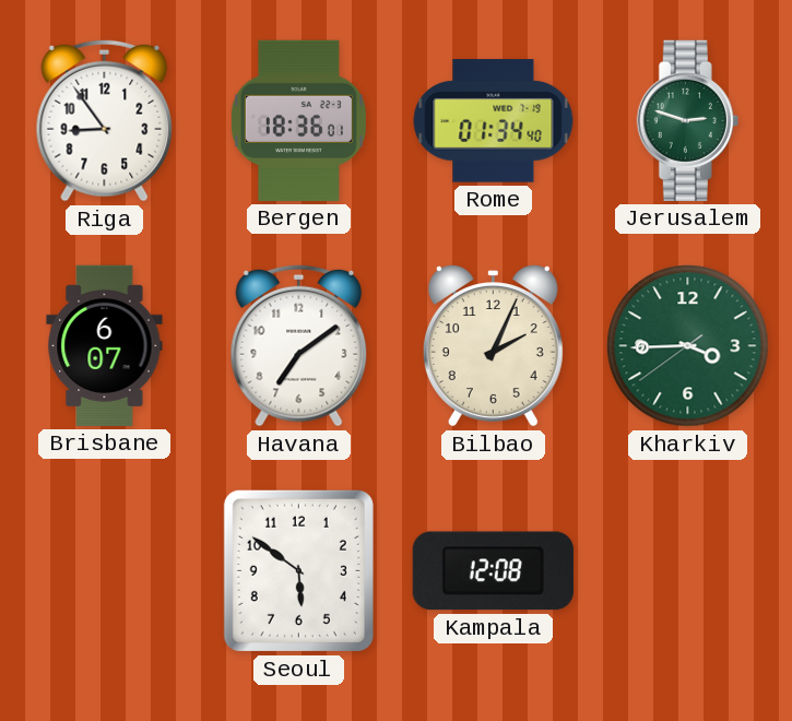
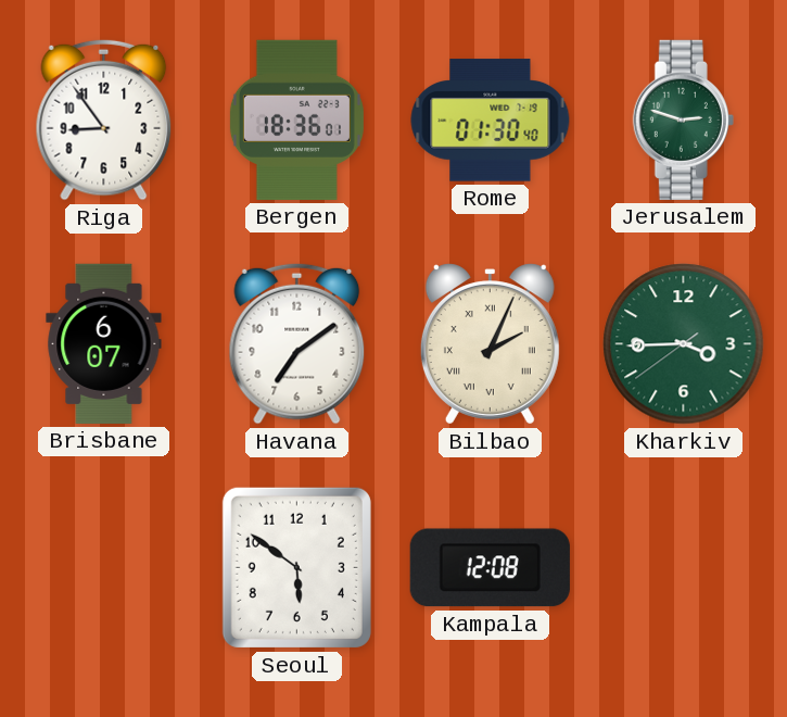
Rome: 01:34 -> 01:30
Bilbao numerals: Arabic -> Roman
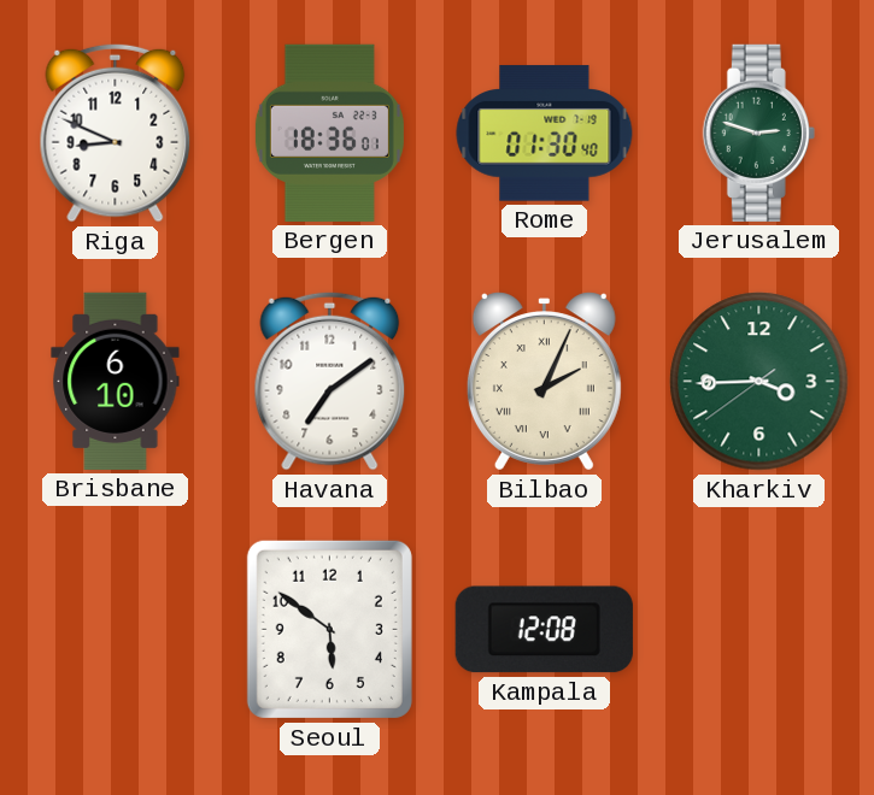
Riga: 8:54 -> 8:49
Brisbane: 6:07 -> 6:10
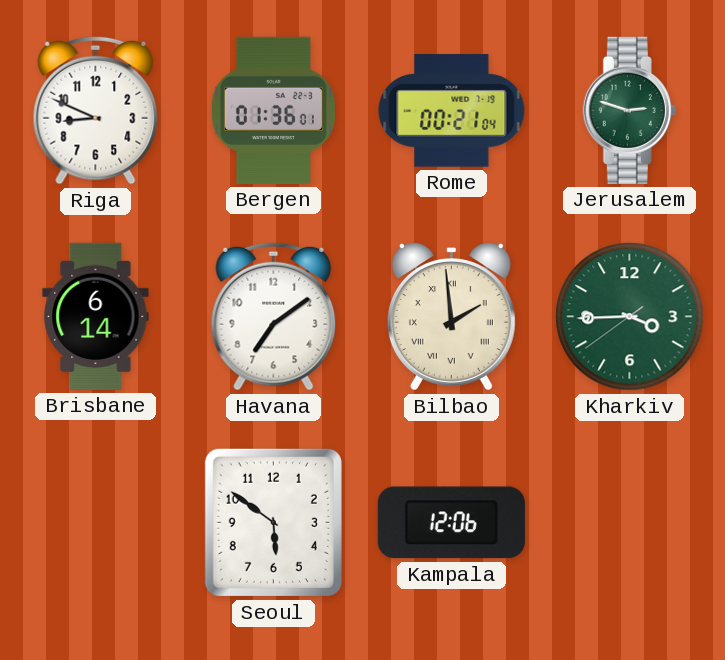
Bergen: 18:36 -> 01:36
Rome: 01:30 -> 00:21
Brisbane: 6:10 -> 6:14
Bilbao: 2:04 -> 1:59
Kampala: 12:08 -> 12:06
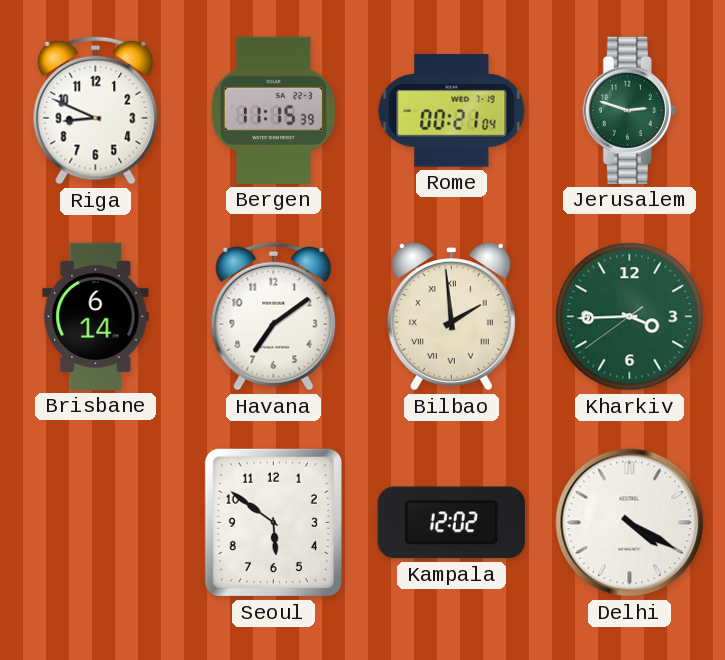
Bergen: 01:36 -> 11:15
Kampala: 12:06 -> 12:02
Delhi: none -> 4:20
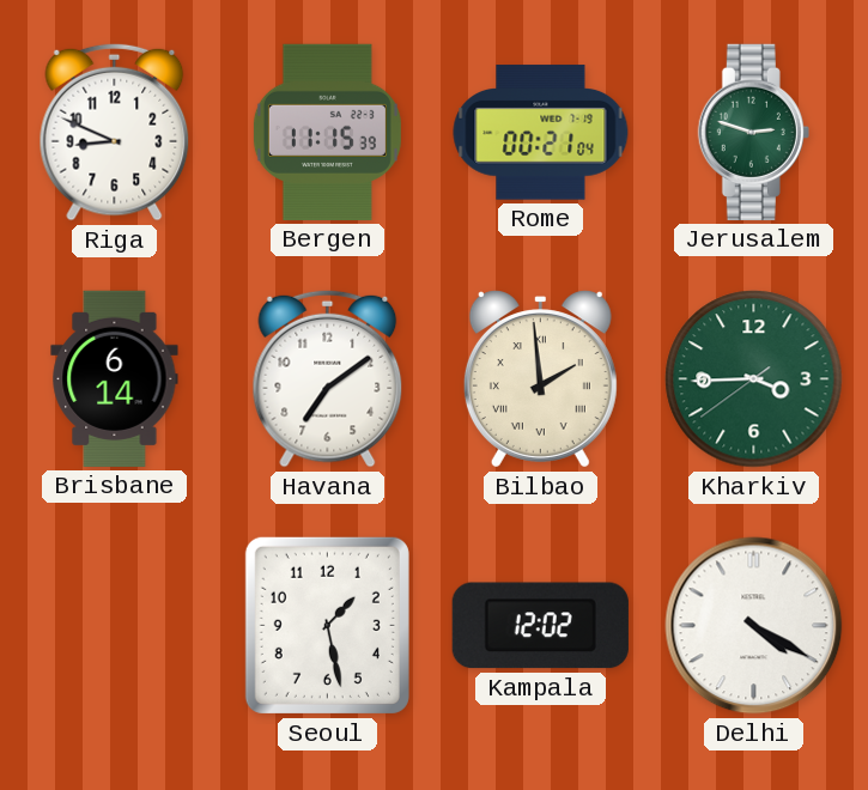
Seoul: 5:51 -> 1:28
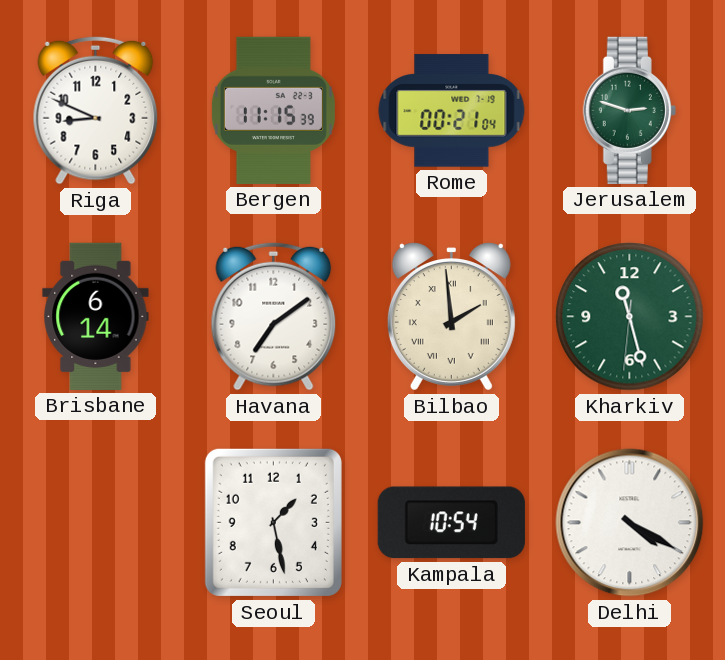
Kharkiv: 3:44 -> 11:27
Kampala: 12:02 -> 10:54
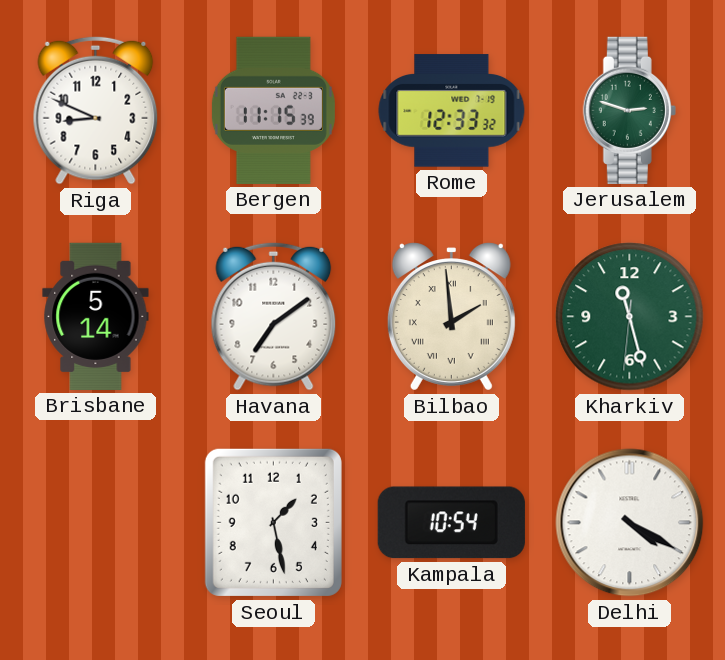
Rome: 00:21 -> 12:33
Brisbane: 6:14 -> 5:14
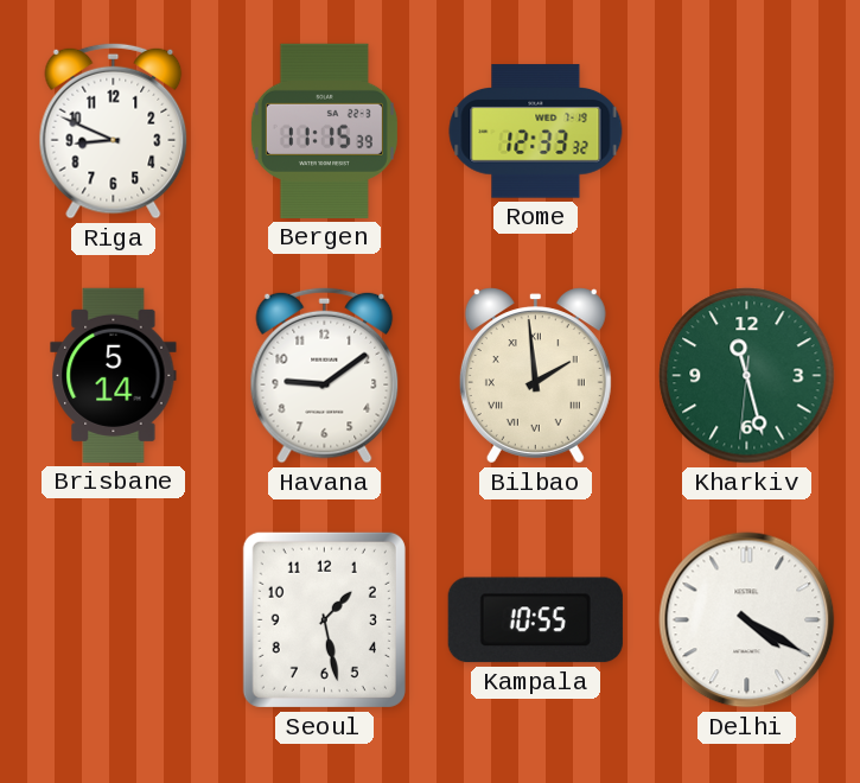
Jerusalem: 2:48 -> none
Havana: 7:09 -> 9:09
Kampala: 10:54 -> 10:55
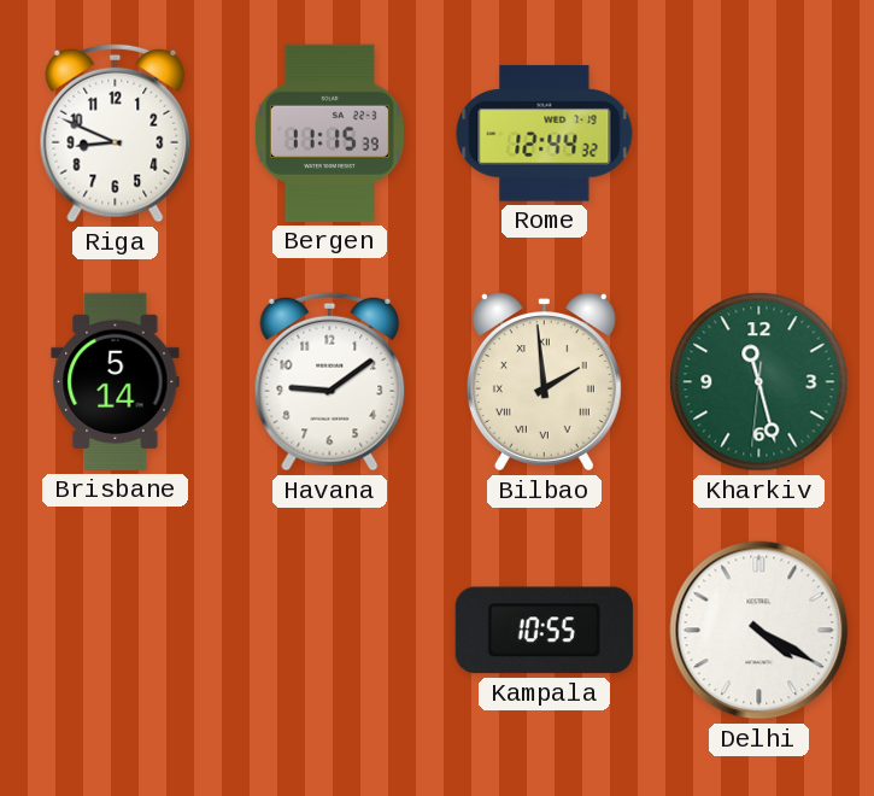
Rome: 12:33 -> 12:44
Seoul: 1:28 -> none
